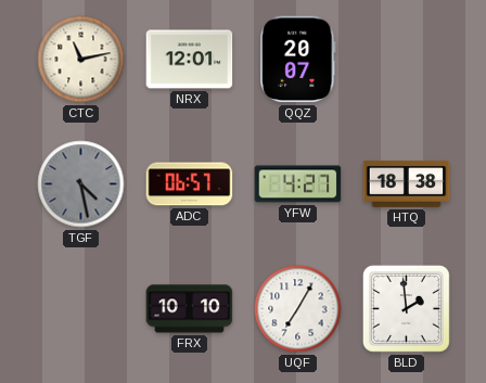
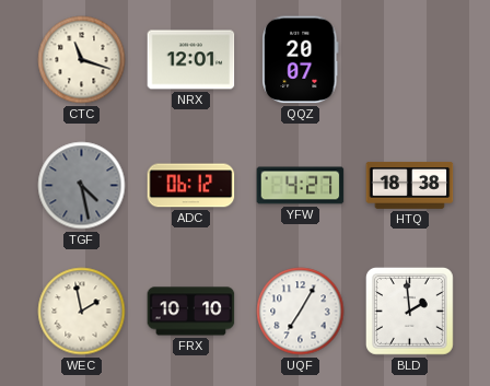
CTC: 11:13 -> 11:18
ADC: 06:57 -> 06:12
WEC: none -> 1:58
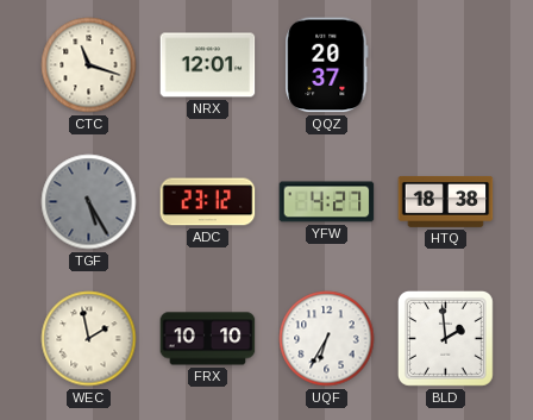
QQZ: 20:07 -> 20:37
TGF: 4:28 -> 5:25
ADC: 06:12 -> 23:12
UQF: 7:05 -> 6:35
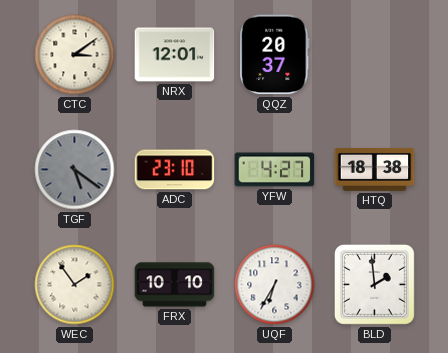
CTC: 11:18 -> 3:09
TGF: 5:25 -> 5:21
ADC: 23:12 -> 23:10
WEC: 1:58 -> 1:54
